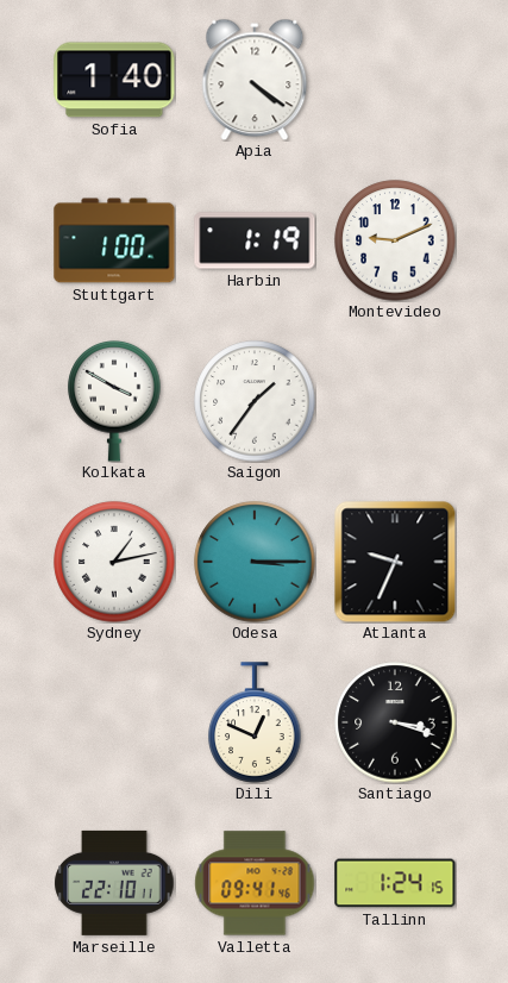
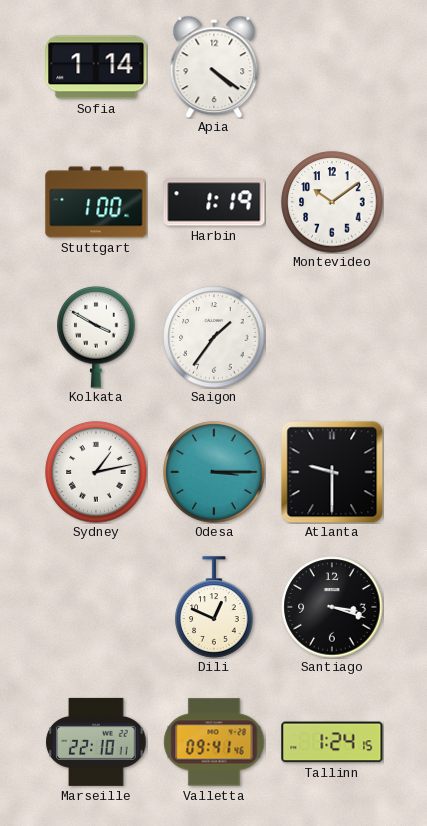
Sofia: 1:40 -> 1:14
Montevideo: 9:11 -> 10:09
Atlanta: 9:34 -> 9:30
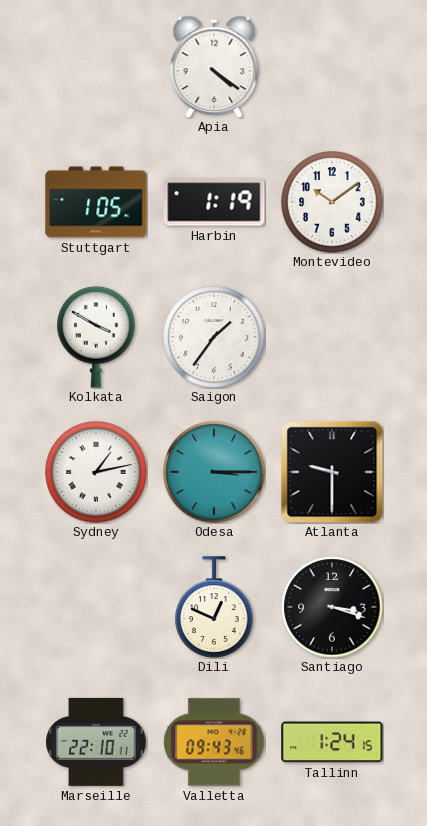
Sofia: 1:14 -> none
Stuttgart: 1:00 -> 1:05
Valletta: 09:41 -> 09:43
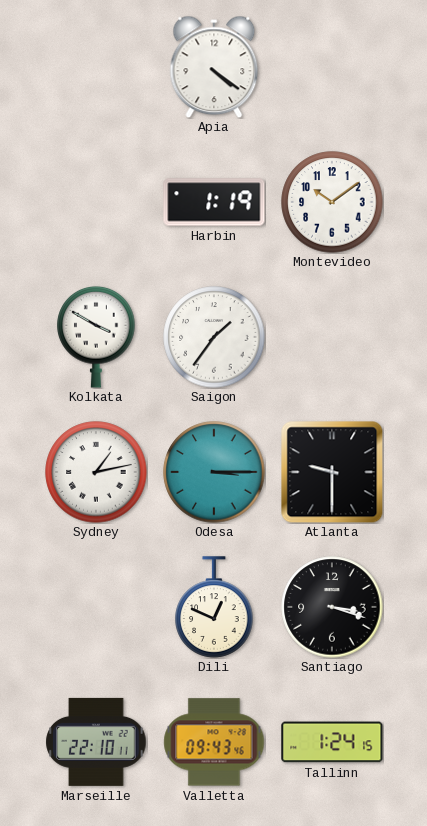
Stuttgart: 1:05 -> none
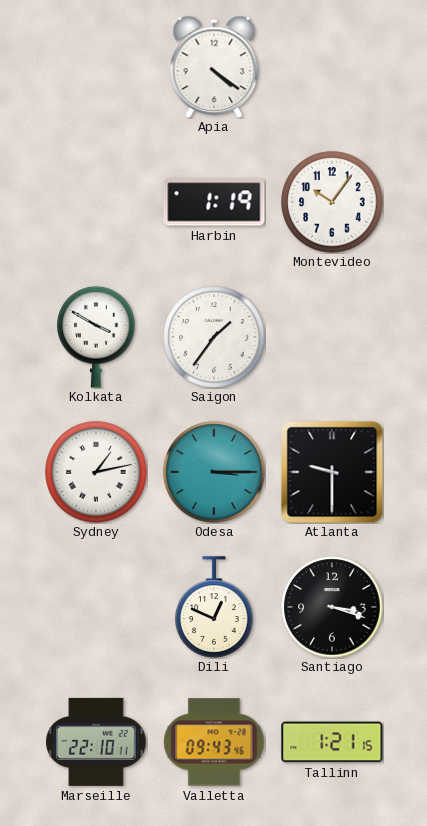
Montevideo: 10:09 -> 10:06
Tallinn: 1:24 -> 1:21
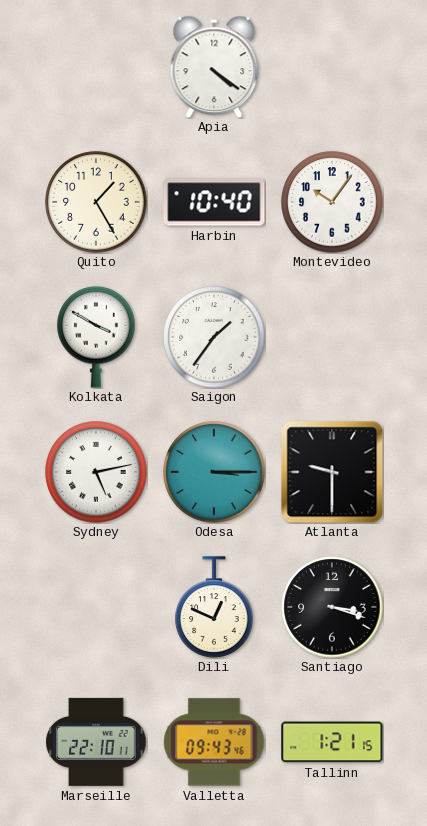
Quito: none -> 1:25
Harbin: 1:19 -> 10:40
Sydney: 1:13 -> 5:13
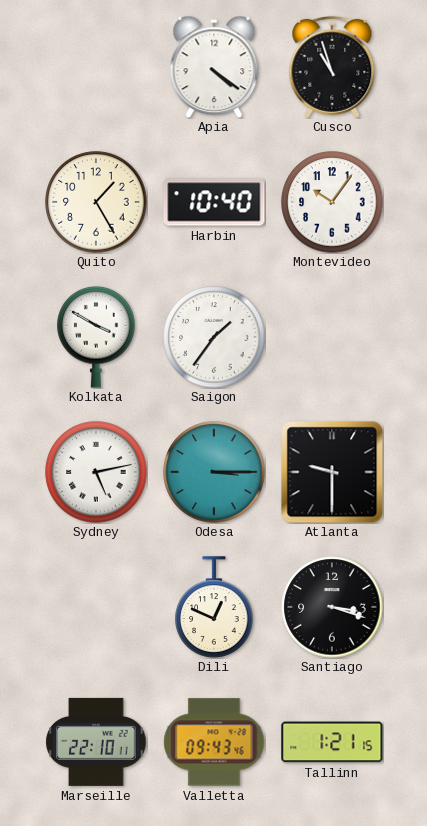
Cusco: none -> 10:57
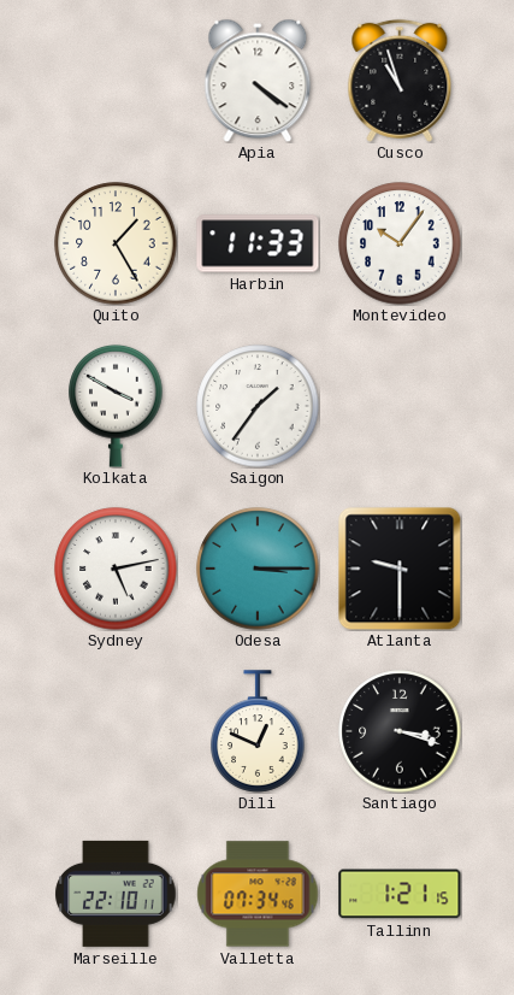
Harbin: 10:40 -> 11:33
Valletta: 09:43 -> 07:34
